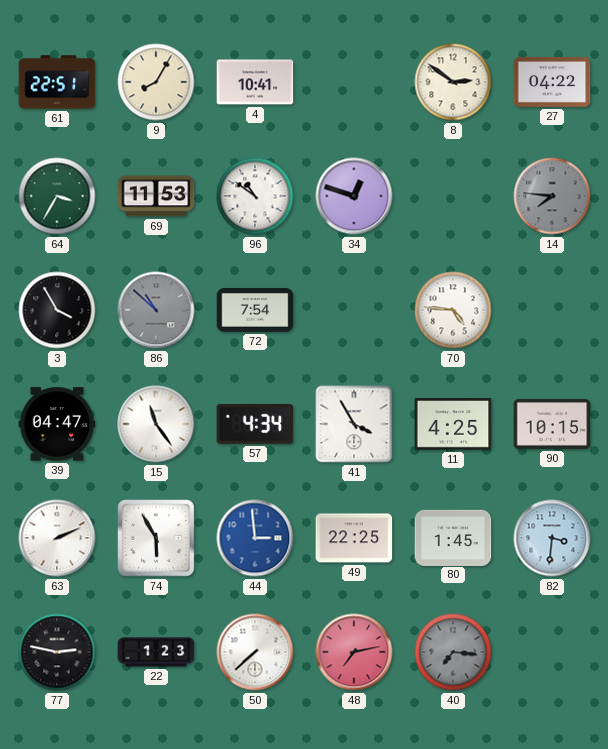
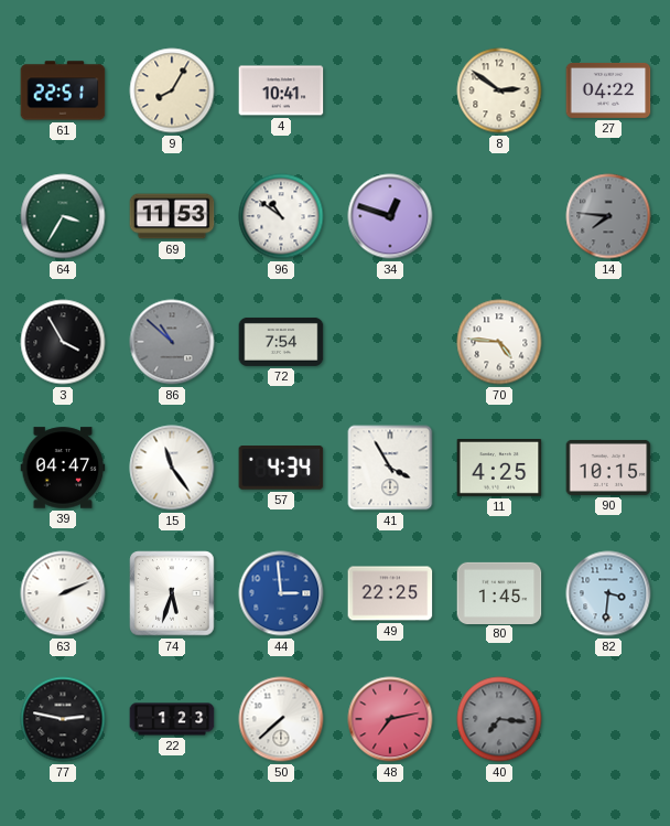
74: 5:55 -> 5:33
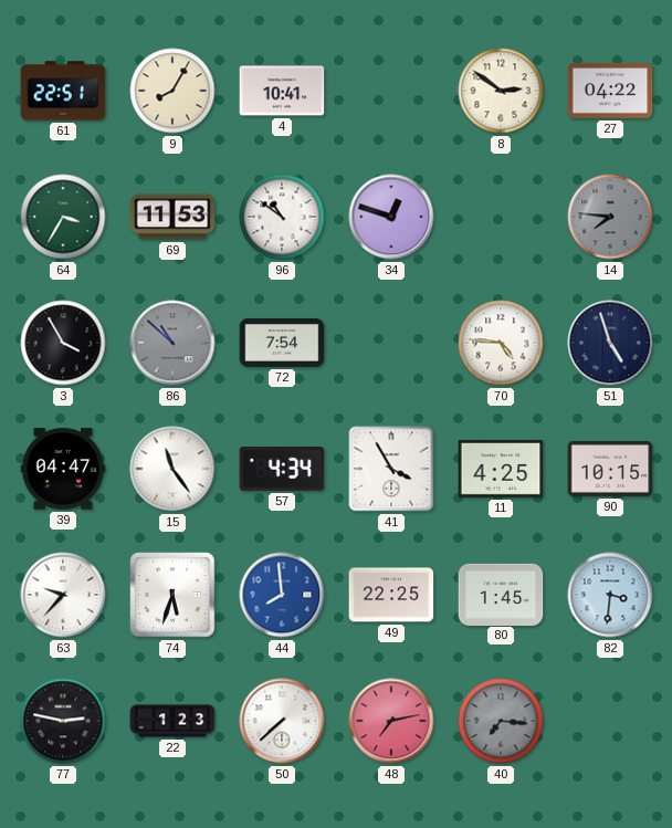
51: none -> 4:57
63: 2:11 -> 9:37
44: 2:59 -> 7:59
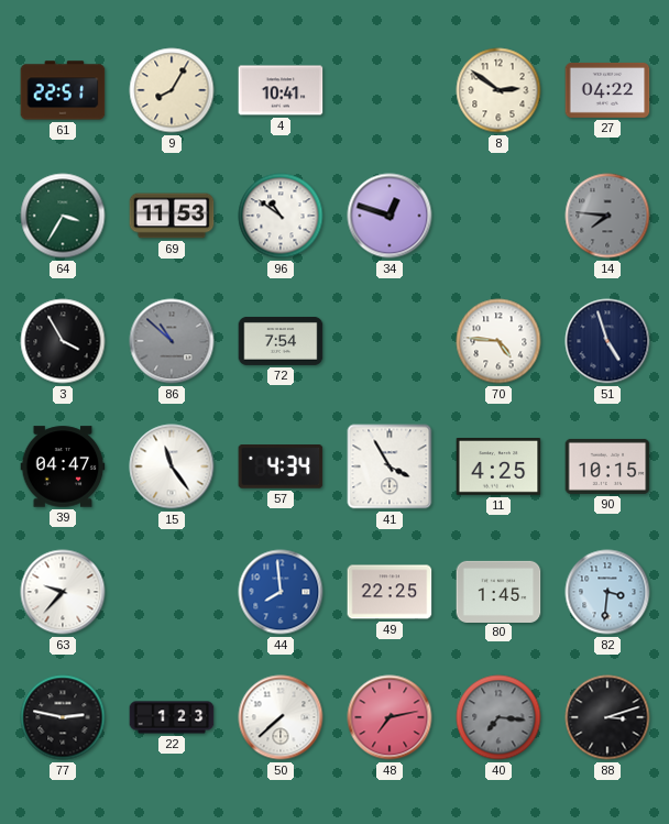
74: 5:33 -> none
88: none -> 3:12
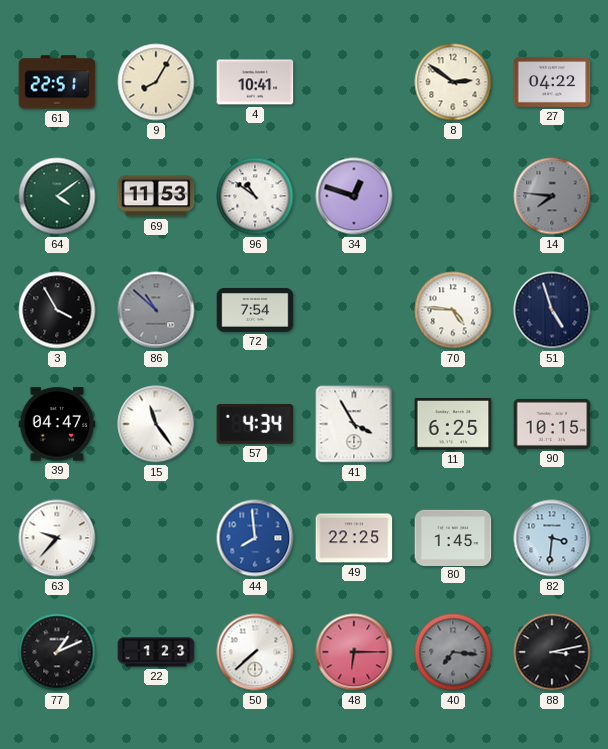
64: 3:35 -> 4:09
11: 4:25 -> 6:25
77: 2:47 -> 1:11
48: 7:13 -> 6:15
88: 3:12 -> 3:13
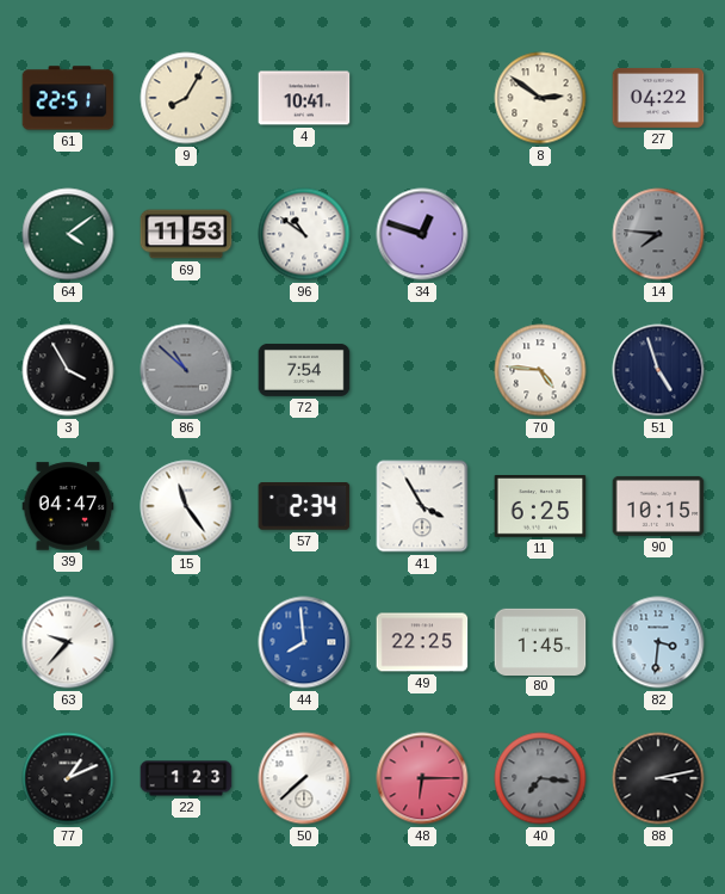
57: 4:34 -> 2:34
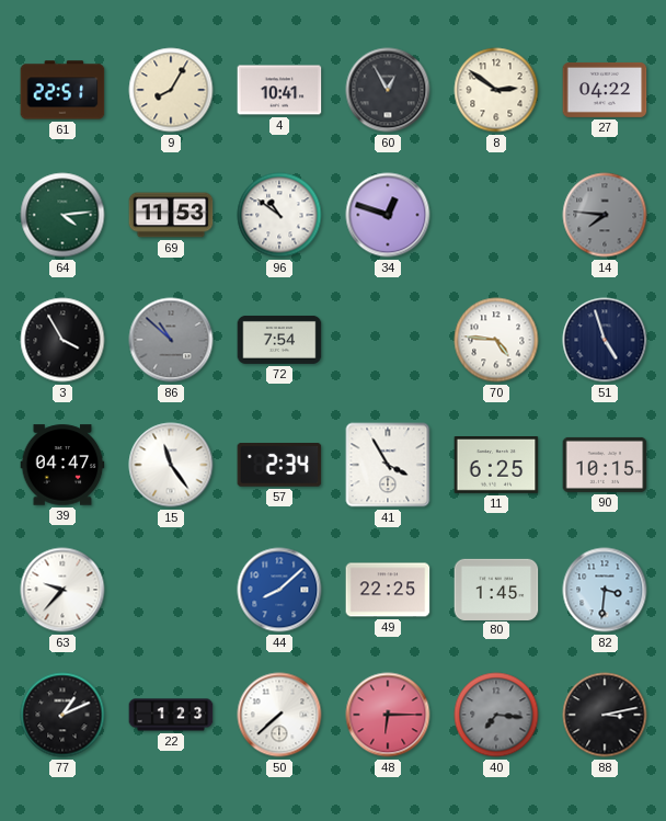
60: none -> 12:55
64: 4:09 -> 4:14
44: 7:59 -> 8:08
